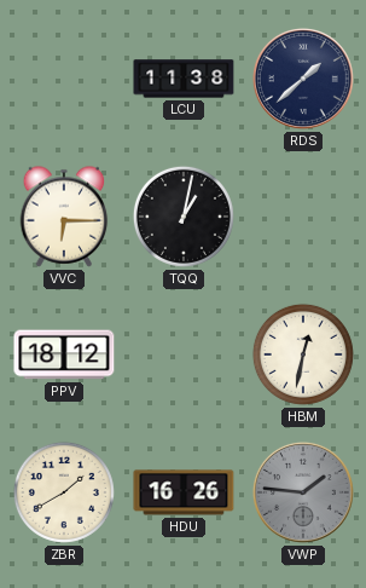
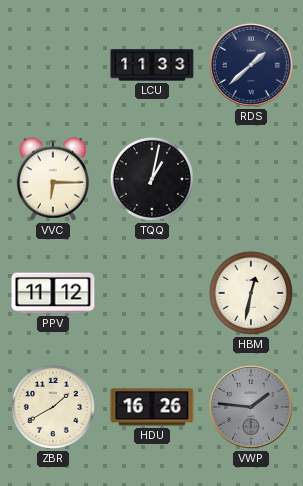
LCU: 11:38 -> 11:33
PPV: 18:12 -> 11:12
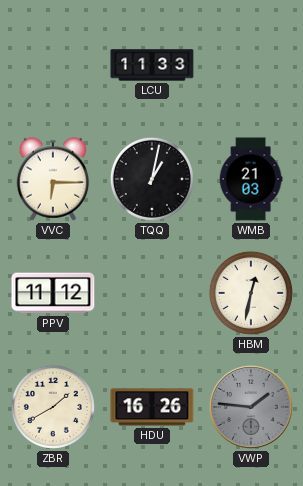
RDS: 1:38 -> none
WMB: none -> 21:03
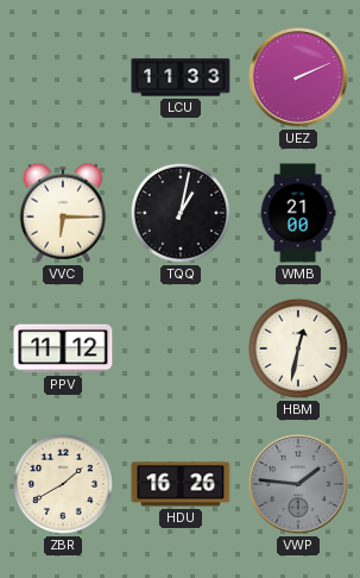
UEZ: none -> 2:11
WMB: 21:03 -> 21:00
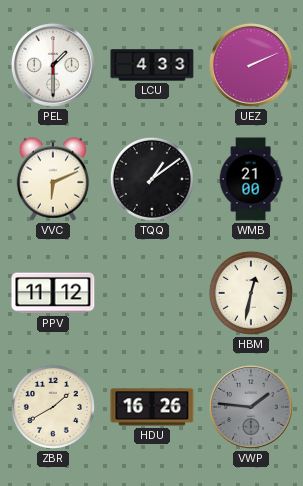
PEL: none -> 1:30
LCU: 11:33 -> 4:33
VVC: 6:15 -> 6:11
TQQ: 1:02 -> 1:09
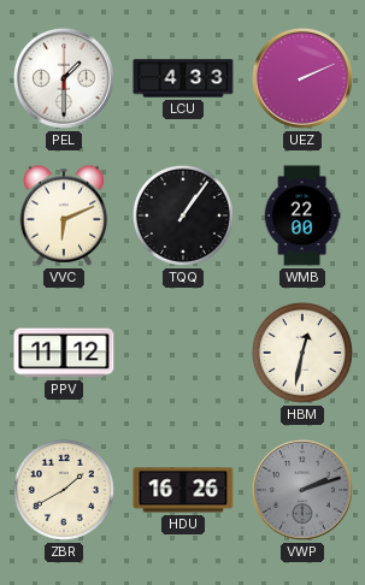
TQQ: 1:09 -> 1:06
WMB: 21:00 -> 22:00
VWP: 1:46 -> 2:12
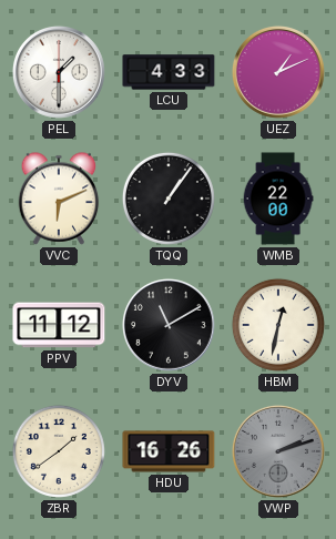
UEZ: 2:11 -> 1:11
DYV: none -> 11:10
ZBR: 1:40 -> 1:39
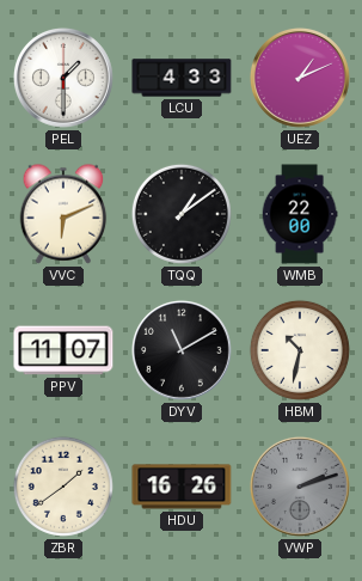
TQQ: 1:06 -> 1:09
PPV: 11:12 -> 11:07
HBM: 12:32 -> 10:32
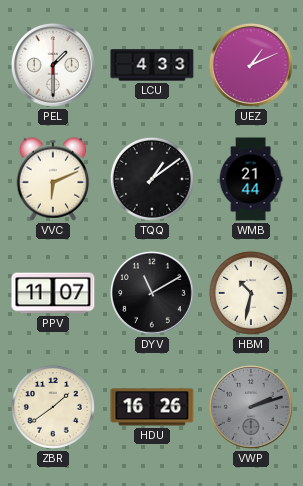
WMB: 22:00 -> 21:44
